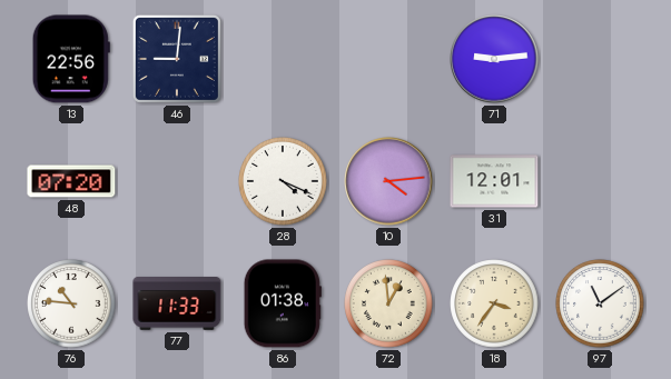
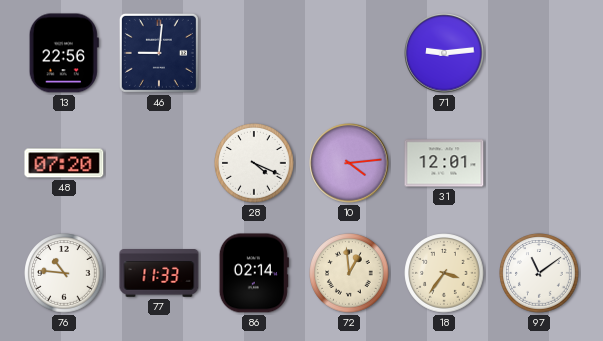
86: 01:38 -> 02:14
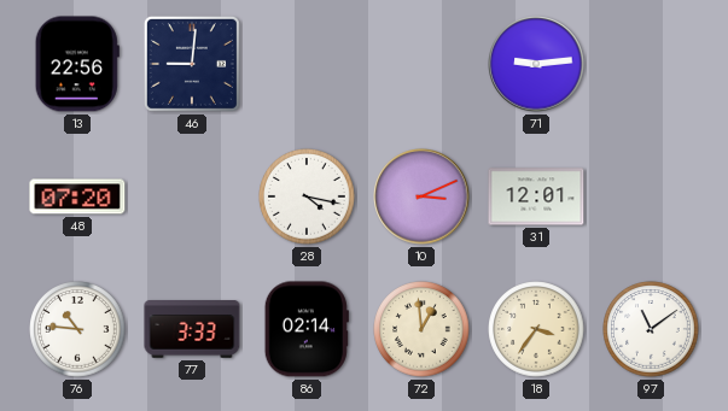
28: 4:19 -> 4:17
10: 4:14 -> 3:11
77: 11:33 -> 3:33
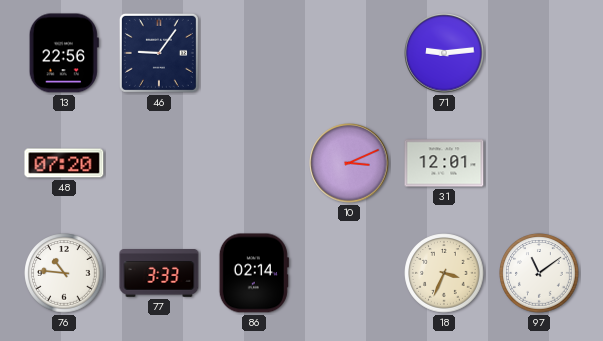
46: 9:01 -> 9:06
28: 4:17 -> none
72: 12:59 -> none
18: 3:36 -> 3:34
